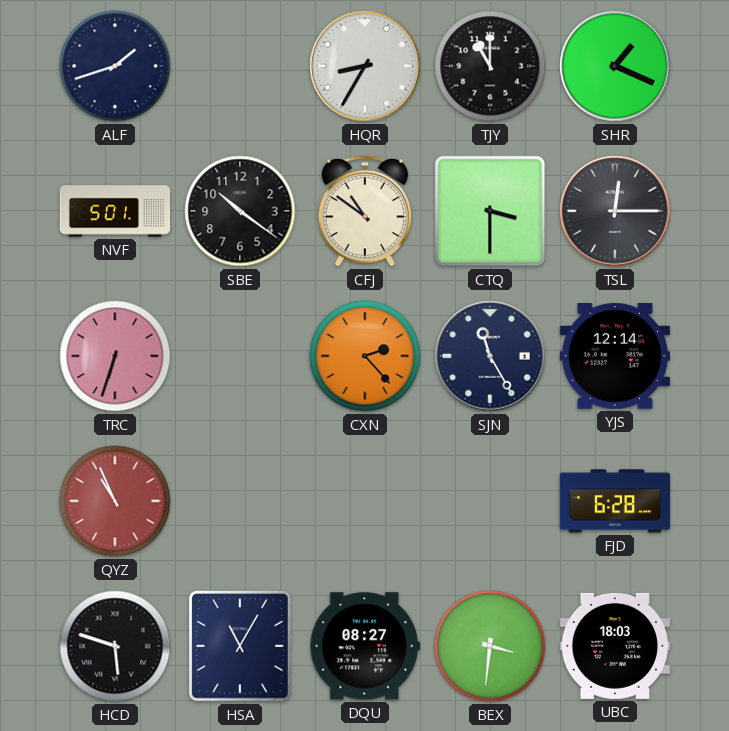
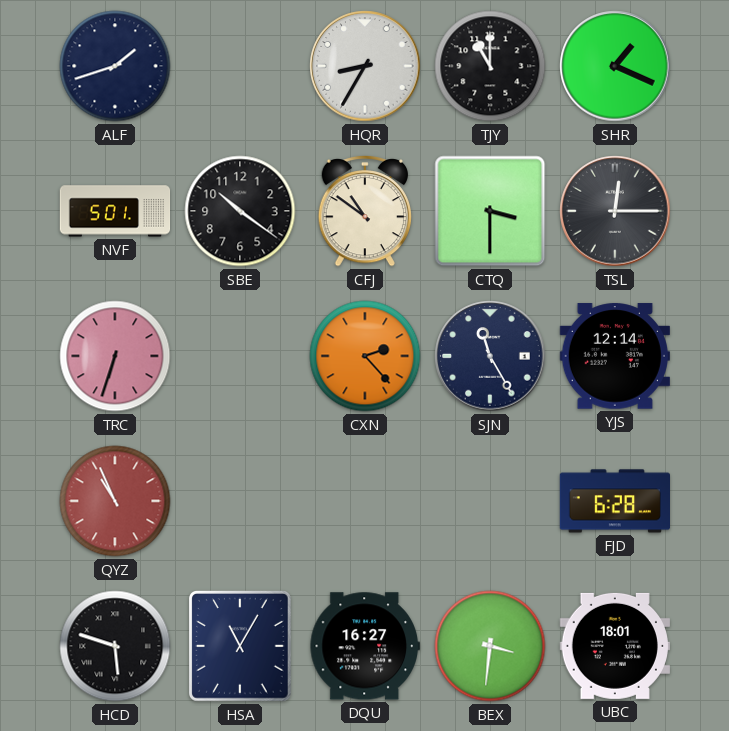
DQU: 08:27 -> 16:27
UBC: 18:03 -> 18:01
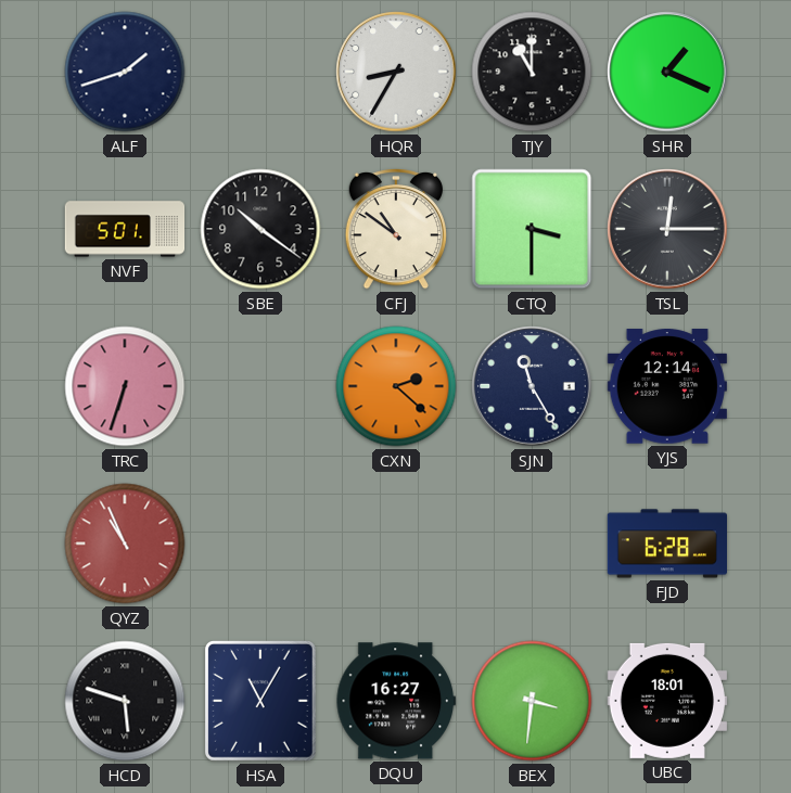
CXN: 2:23 -> 2:22
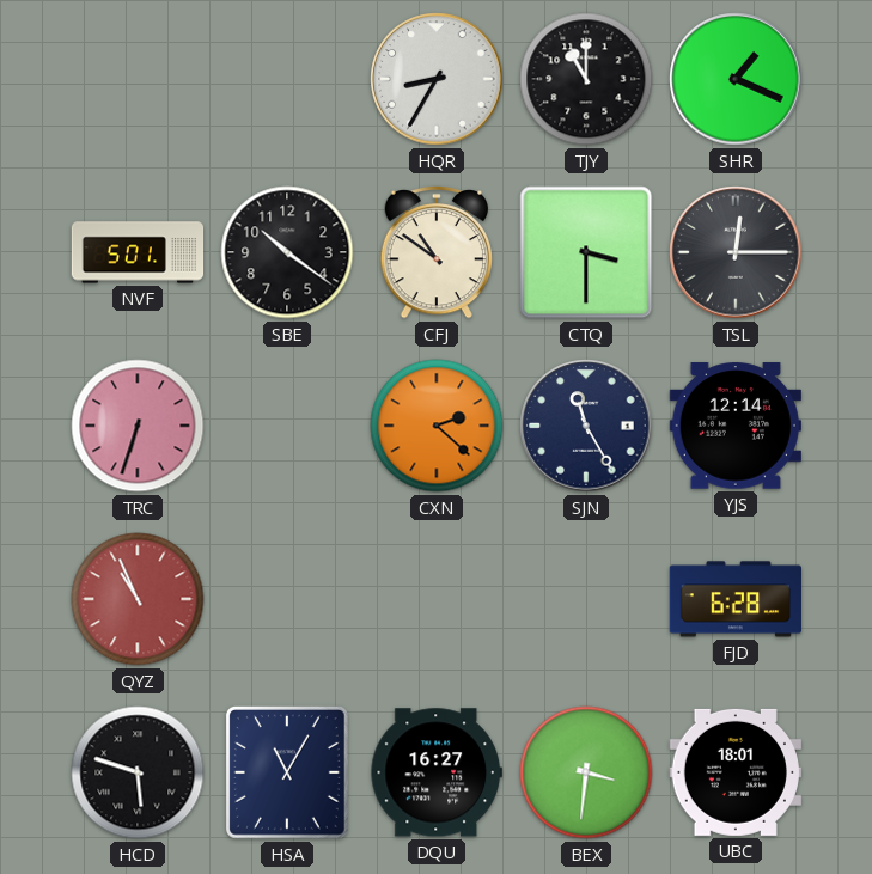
ALF: 1:42 -> none
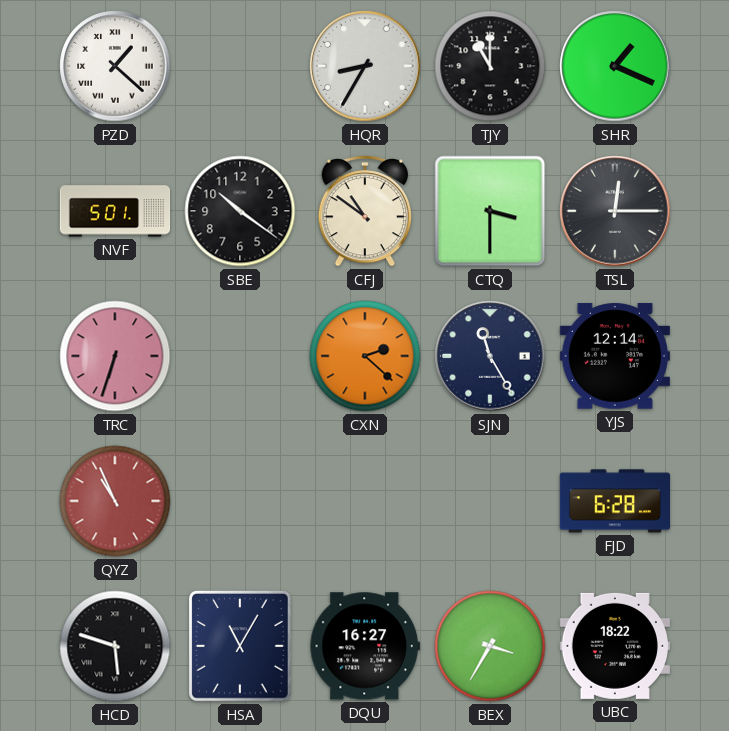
PZD: none -> 1:22
BEX: 3:31 -> 3:35
UBC: 18:01 -> 18:22
